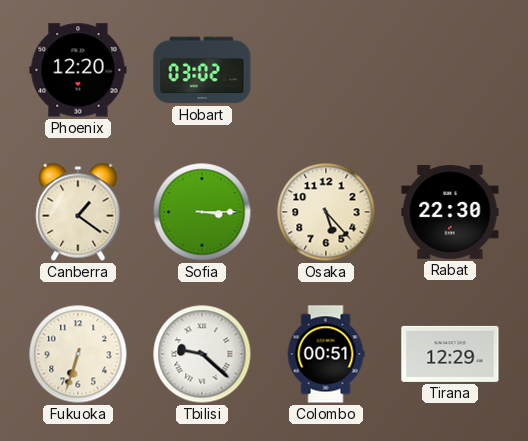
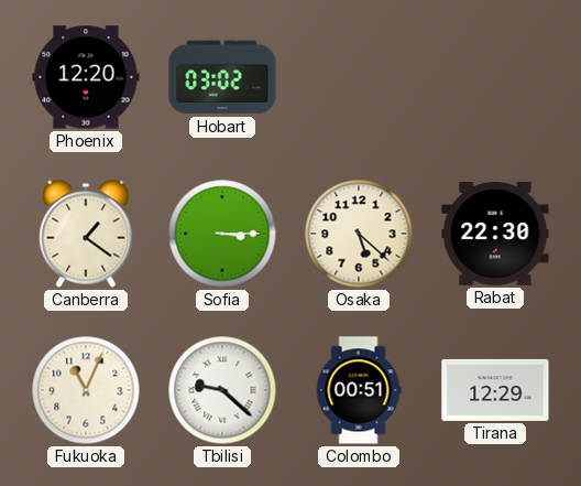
Osaka: 5:23 -> 5:22
Fukuoka: 6:33 -> 11:04
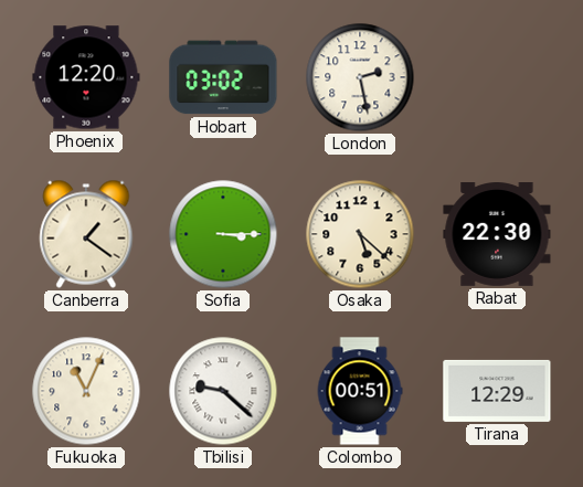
London: none -> 2:28
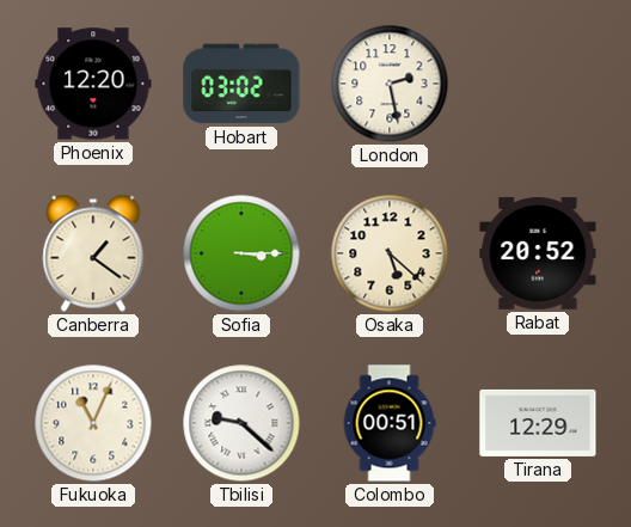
Rabat: 22:30 -> 20:52
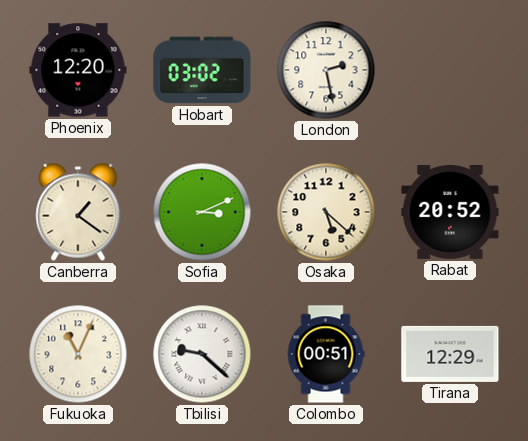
Sofia: 3:15 -> 3:11
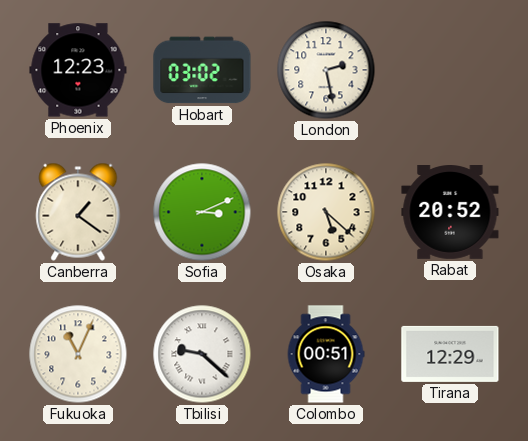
Phoenix: 12:20 -> 12:23
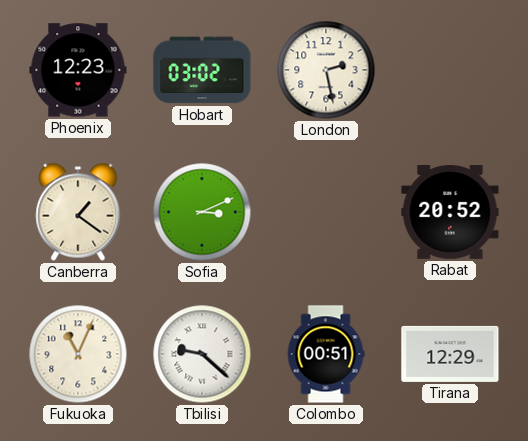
Osaka: 5:22 -> none
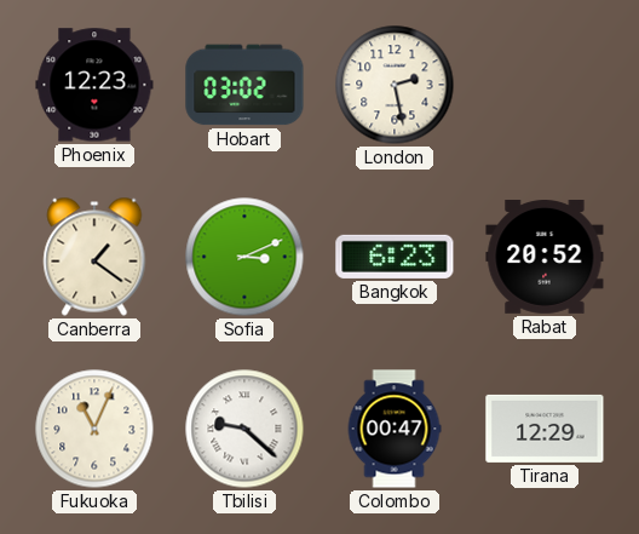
Bangkok: none -> 6:23
Colombo: 00:51 -> 00:47
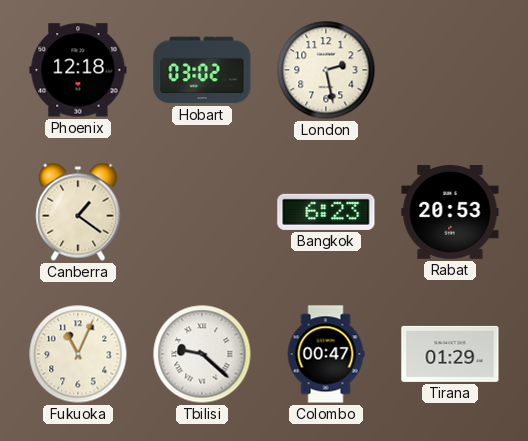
Phoenix: 12:23 -> 12:18
Sofia: 3:11 -> none
Rabat: 20:52 -> 20:53
Tirana: 12:29 -> 01:29
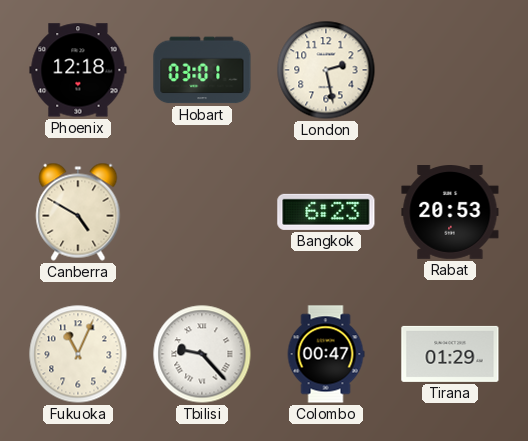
Hobart: 03:02 -> 03:01
Canberra: 1:21 -> 4:50
Tbilisi: 9:22 -> 9:23
